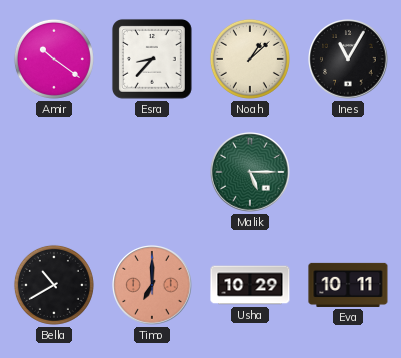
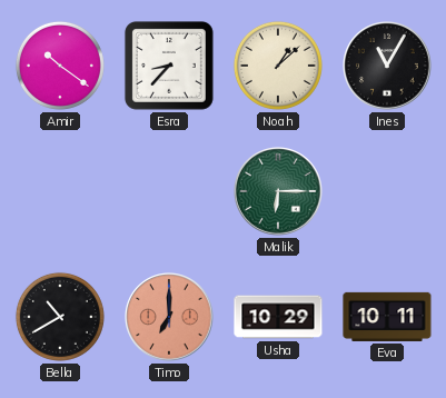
Malik: 5:15 -> 6:15
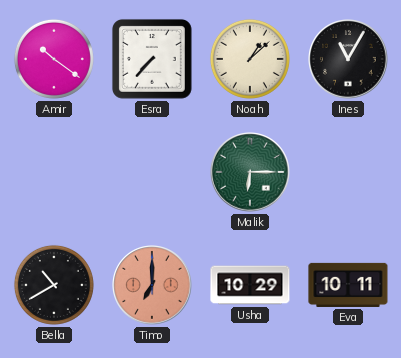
Esra: 8:37 -> 7:37
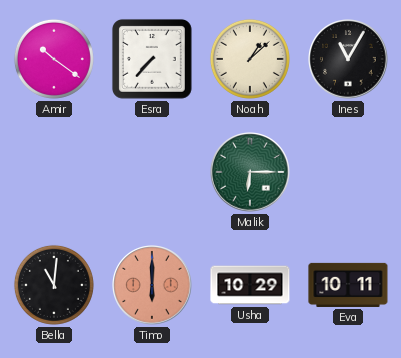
Bella: 10:40 -> 11:01
Timo: 7:00 -> 6:00
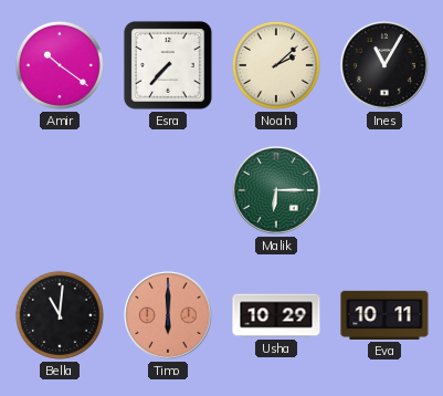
Noah: 1:08 -> 2:08
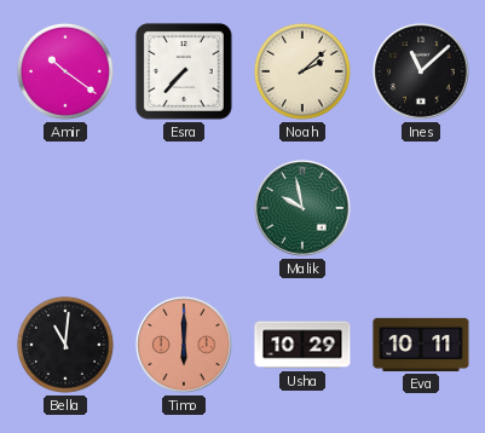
Ines: 11:05 -> 11:08
Malik: 6:15 -> 9:58
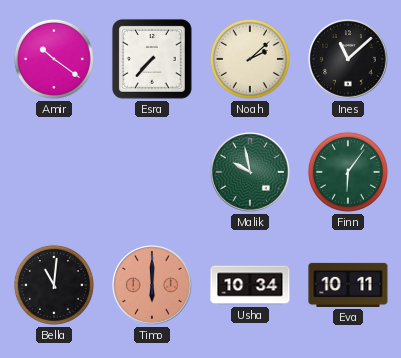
Finn: none -> 6:06
Usha: 10:29 -> 10:34
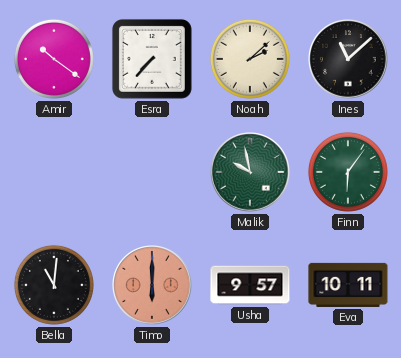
Usha: 10:34 -> 9:57
